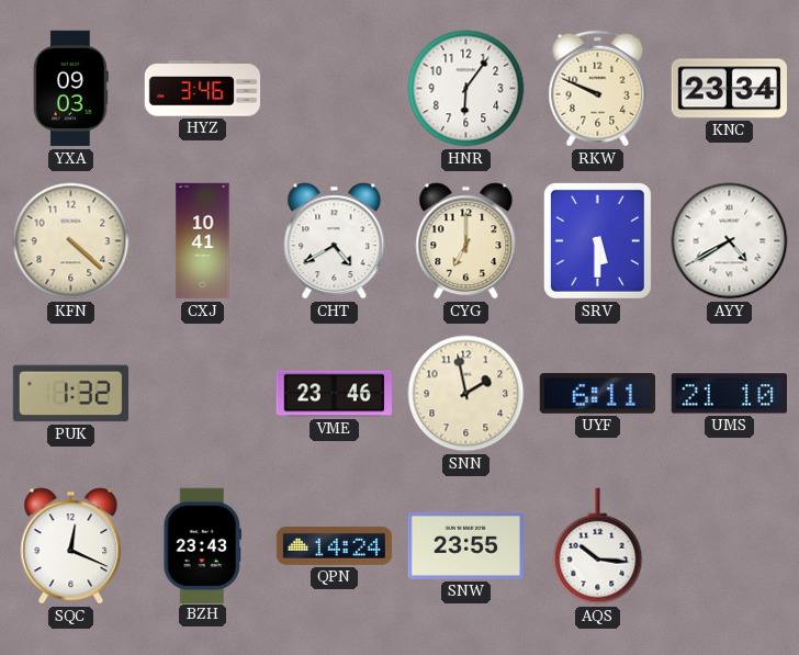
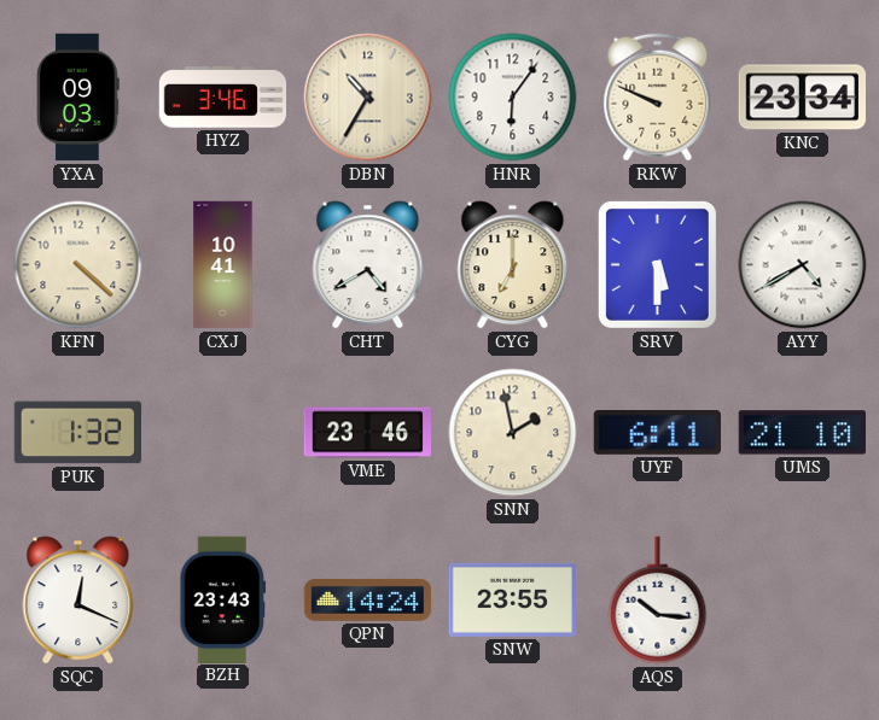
DBN: none -> 10:35
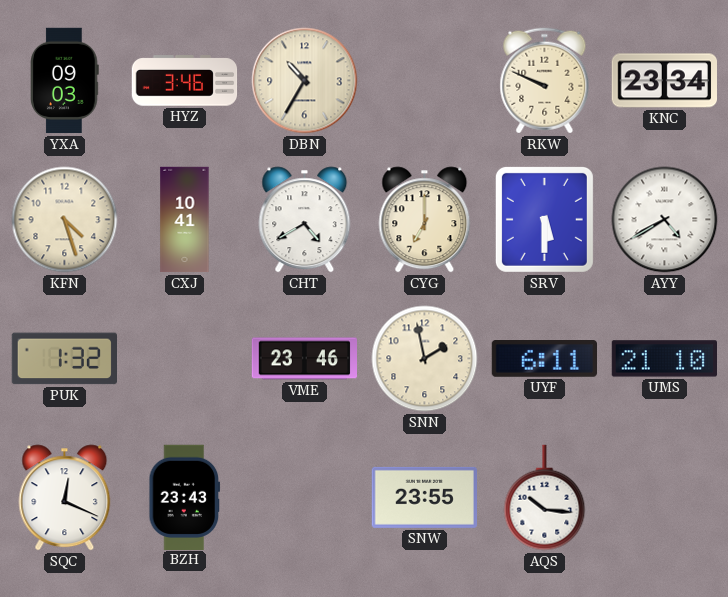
HNR: 6:06 -> none
KFN: 4:22 -> 4:27
QPN: 14:24 -> none
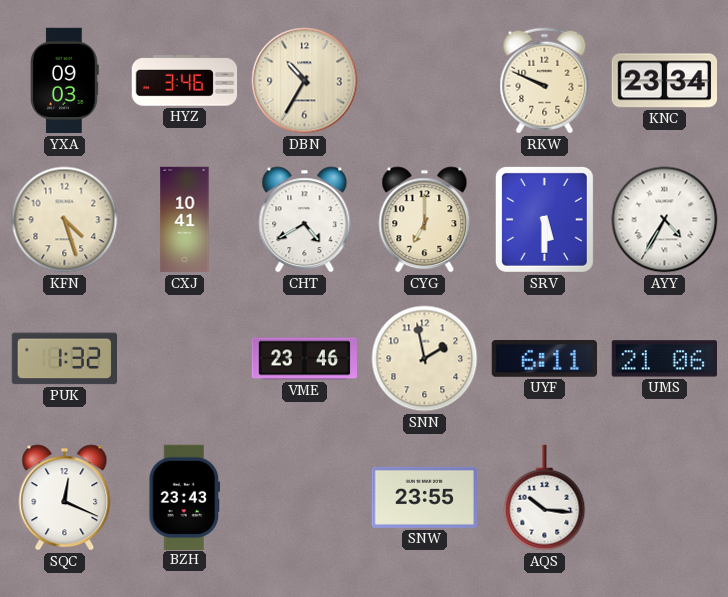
AYY: 4:40 -> 4:35
UMS: 21:10 -> 21:06
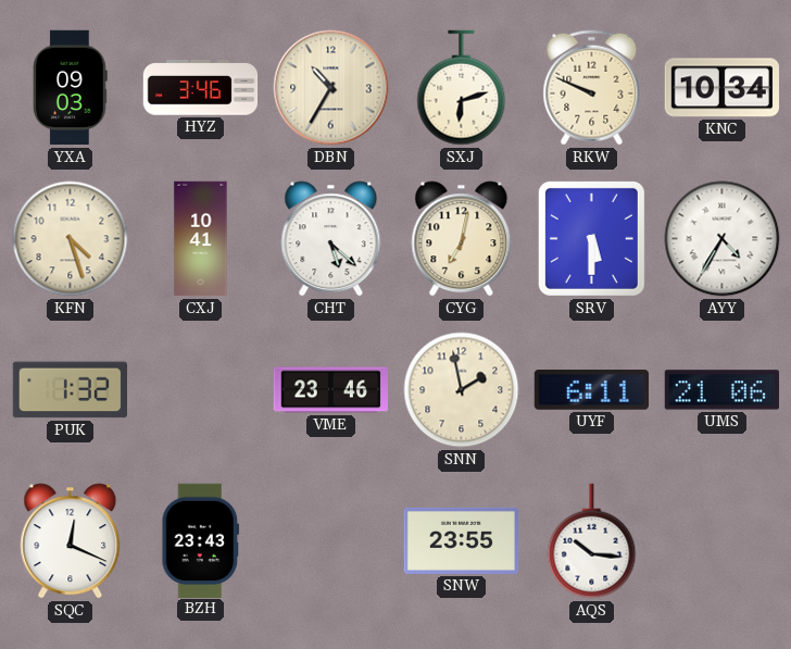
SXJ: none -> 6:12
KNC: 23:34 -> 10:34
CHT: 4:40 -> 5:22
CYG: 7:00 -> 7:02
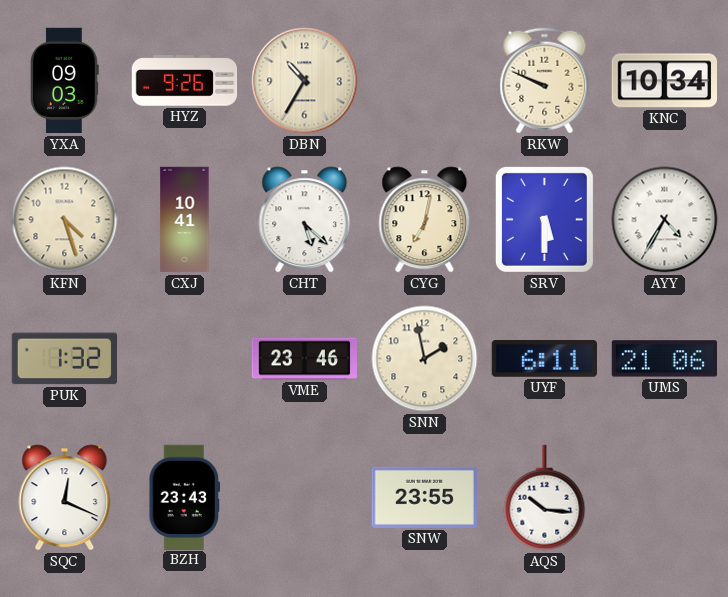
HYZ: 3:46 -> 9:26
SXJ: 6:12 -> none
